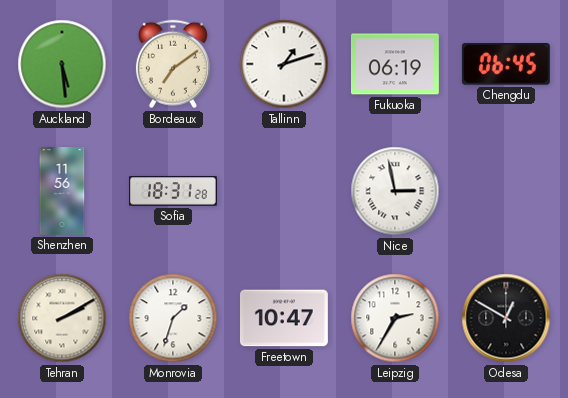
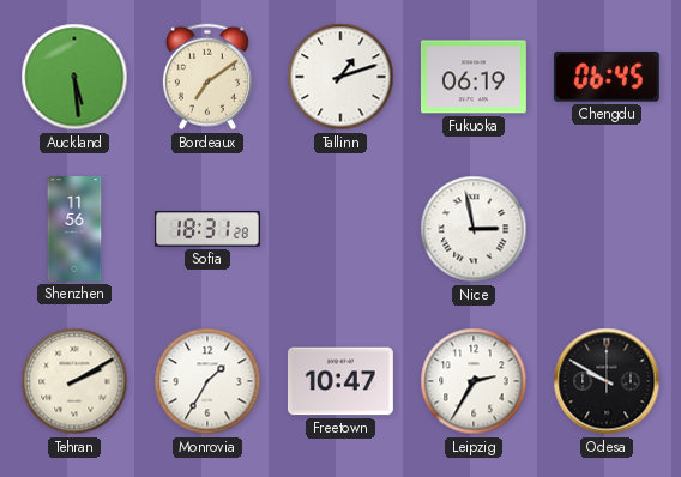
Monrovia: 1:33 -> 1:35
Odesa: 12:50 -> 9:50
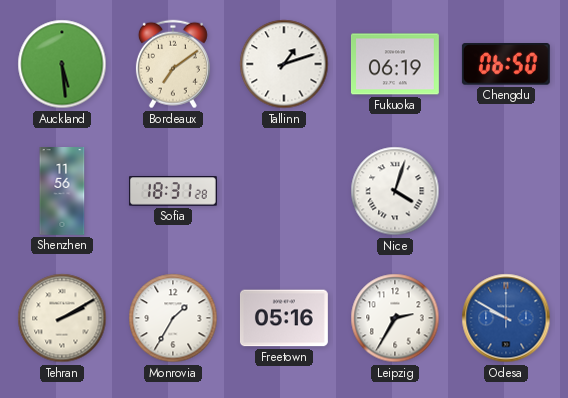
Chengdu: 06:45 -> 06:50
Nice: 2:58 -> 4:03
Freetown: 10:47 -> 05:16
Odesa dial: black -> blue
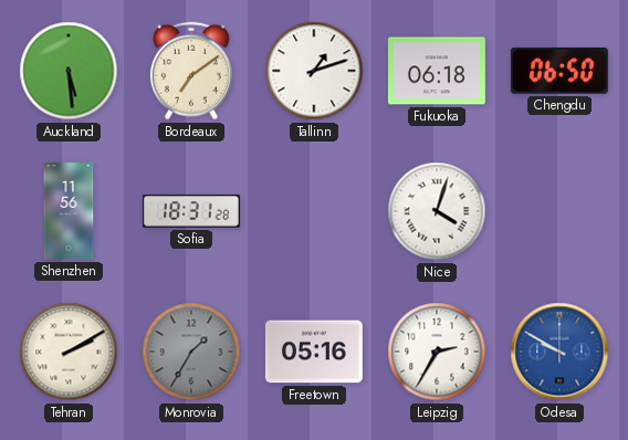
Fukuoka: 06:19 -> 06:18
Monrovia dial: white -> grey
